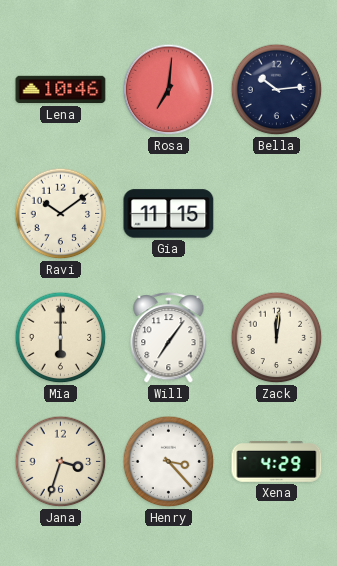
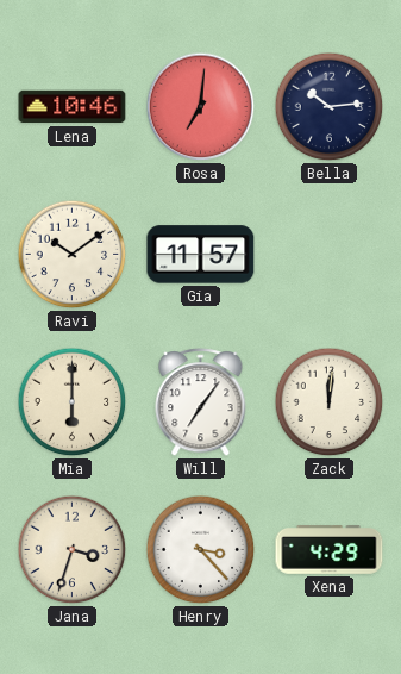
Gia: 11:15 -> 11:57
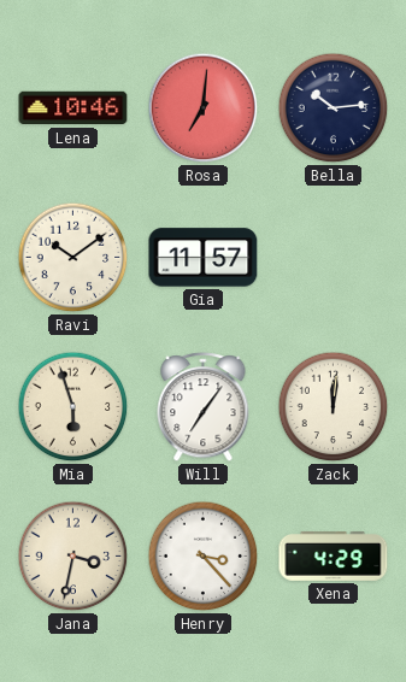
Mia: 6:00 -> 5:57
Jana: 3:33 -> 3:32
